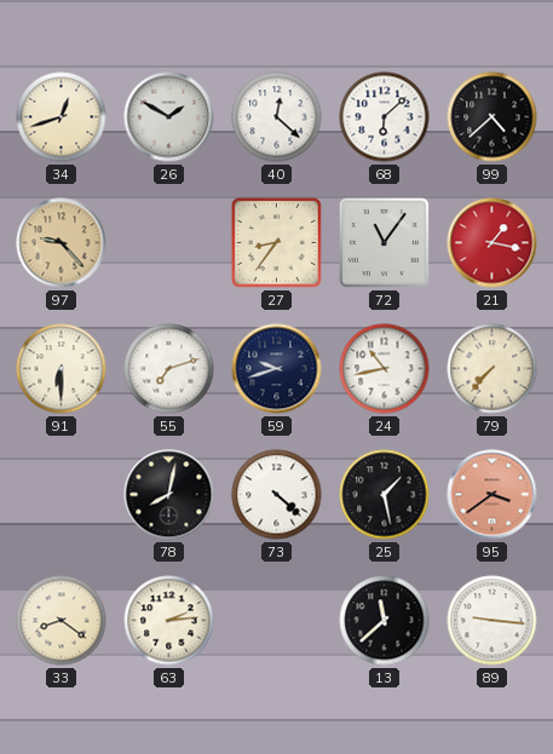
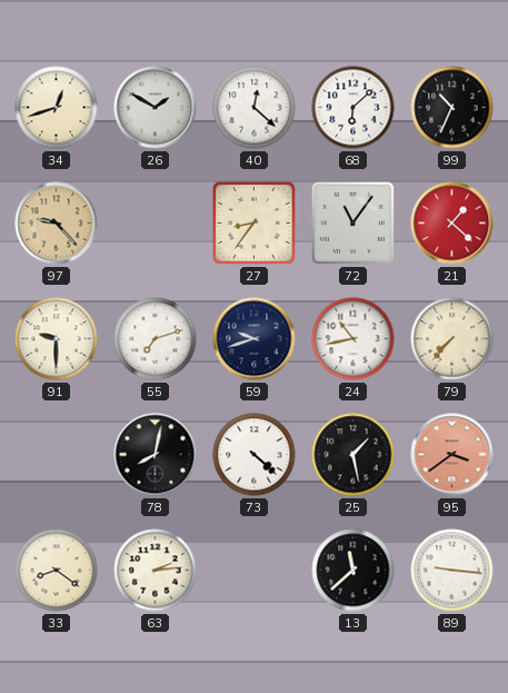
99: 4:38 -> 10:34
21: 1:17 -> 1:22
91: 6:30 -> 9:30
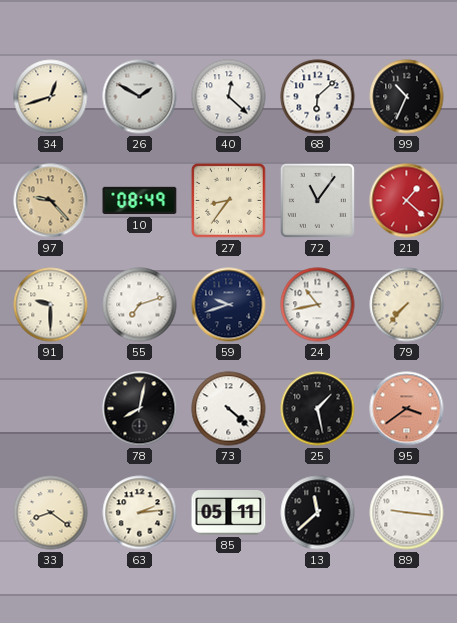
10: none -> 08:49
85: none -> 05:11
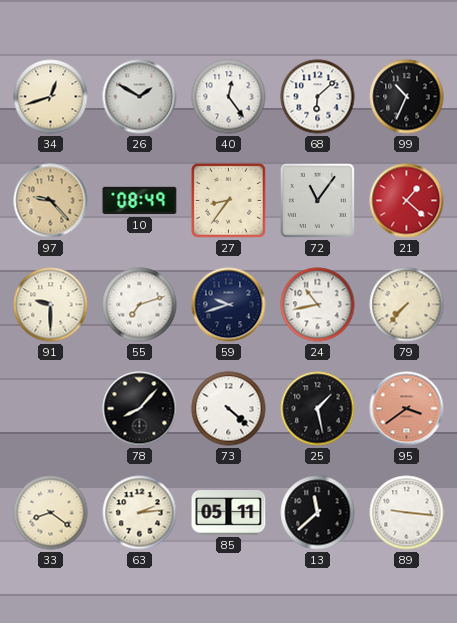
40: 12:22 -> 12:24
78: 8:02 -> 8:07
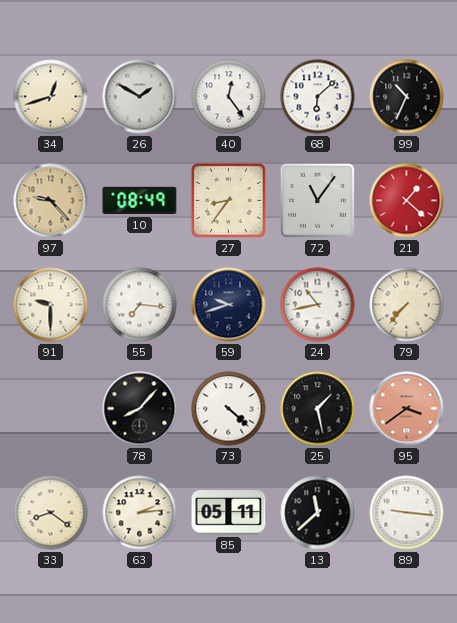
55: 7:12 -> 7:16
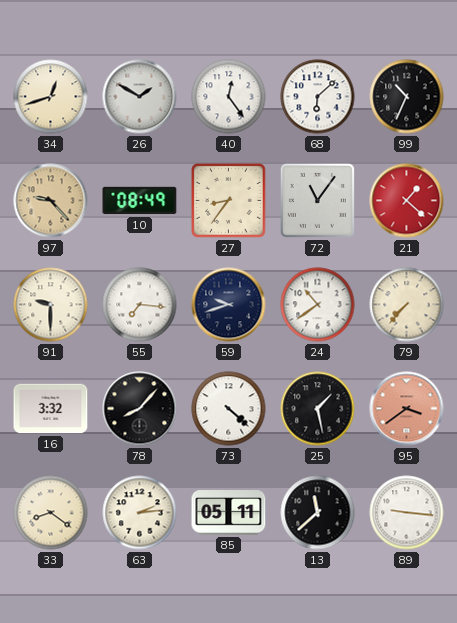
24: 10:43 -> 10:39
16: none -> 3:32
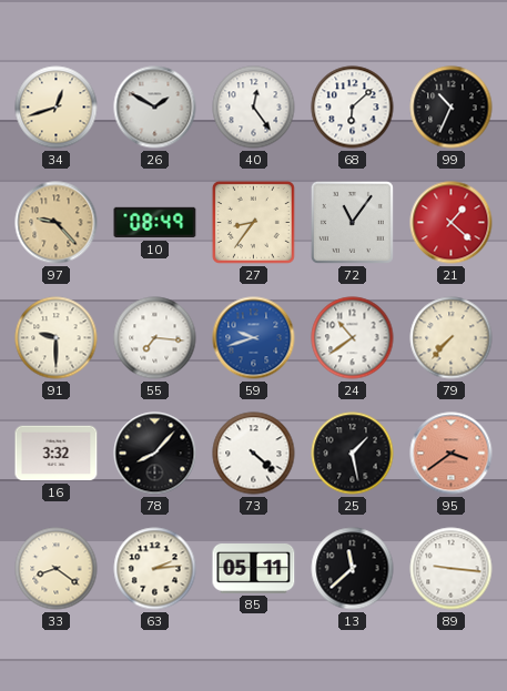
59 dial: navy -> blue
